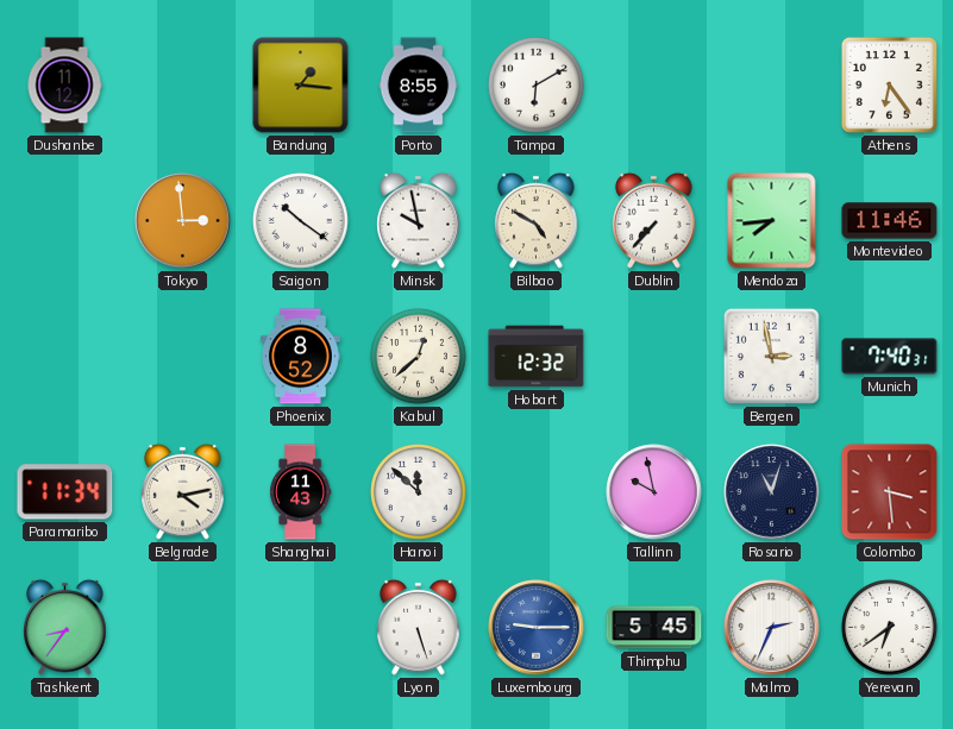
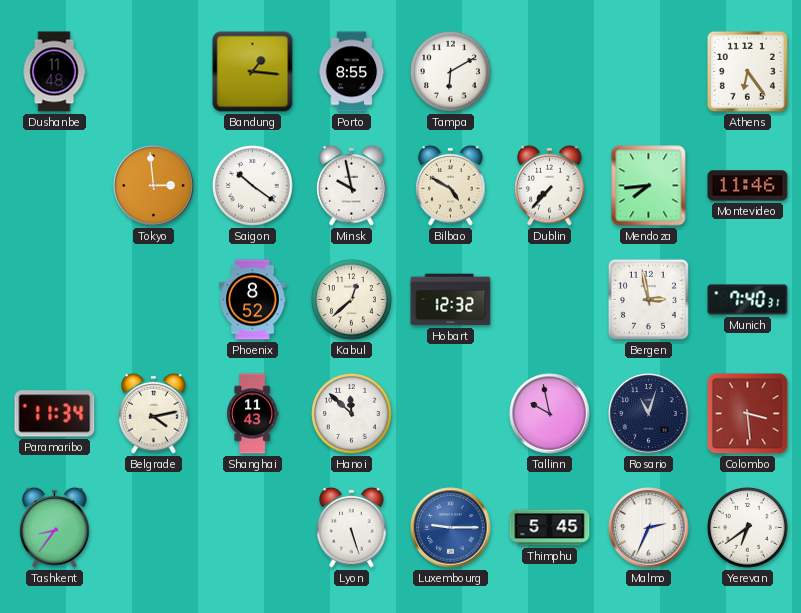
Dushanbe: 11:12 -> 11:48
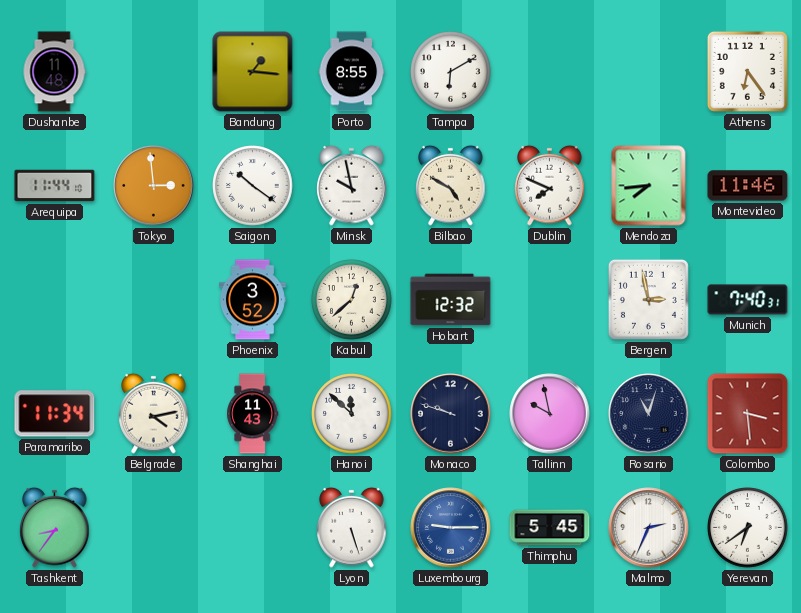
Arequipa: none -> 11:44
Dublin: 7:37 -> 7:49
Phoenix: 8:52 -> 3:52
Monaco: none -> 9:48
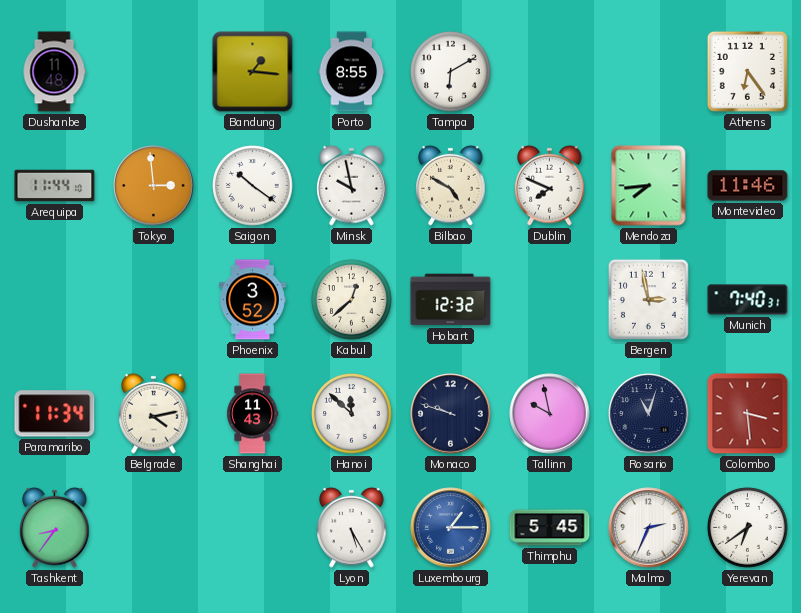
Lyon: 5:27 -> 5:25
Luxembourg: 9:15 -> 1:15
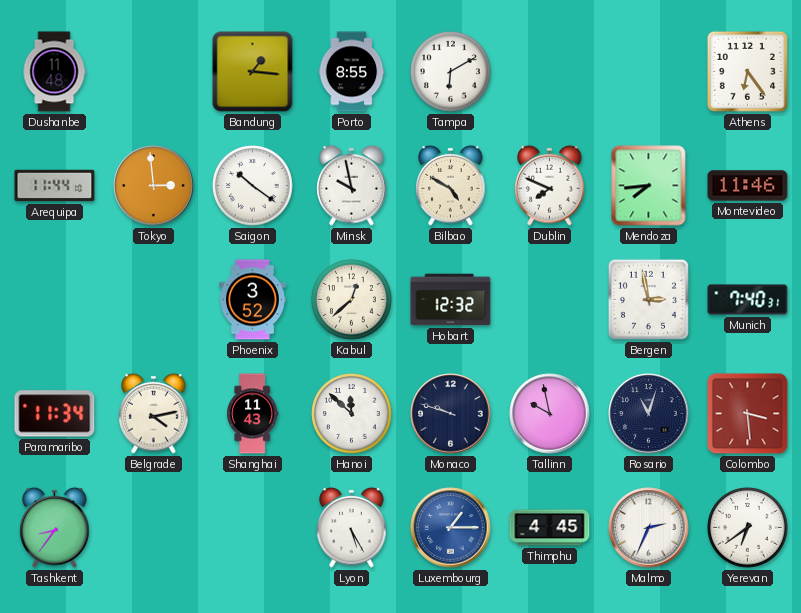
Thimphu: 5:45 -> 4:45
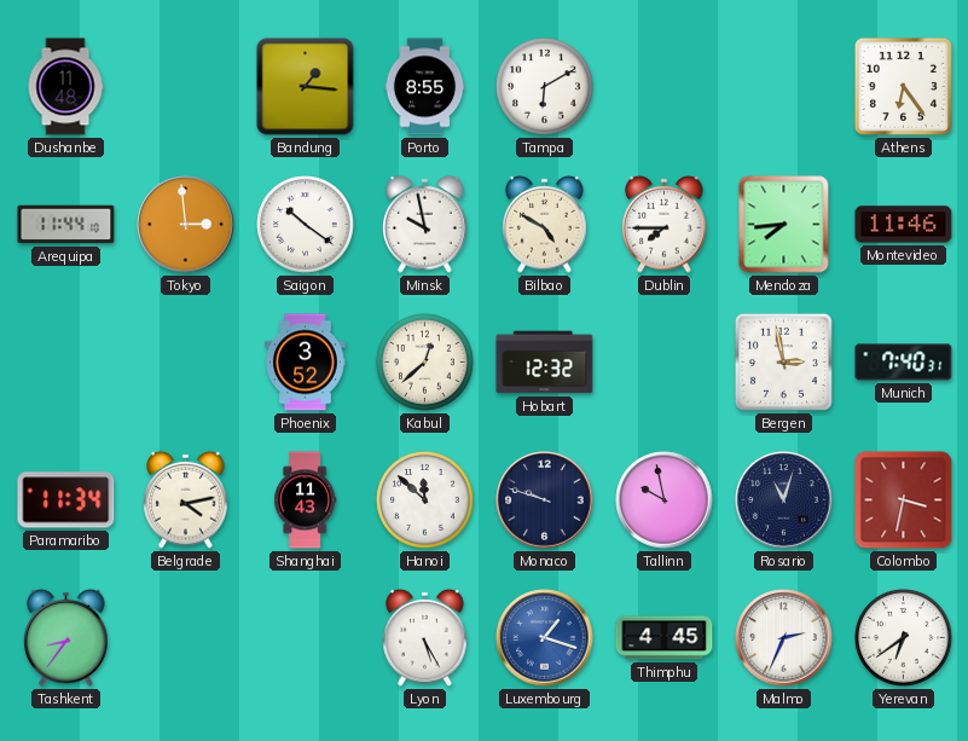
Dublin: 7:49 -> 7:45
Colombo: 3:29 -> 3:32
Luxembourg: 1:15 -> 1:18
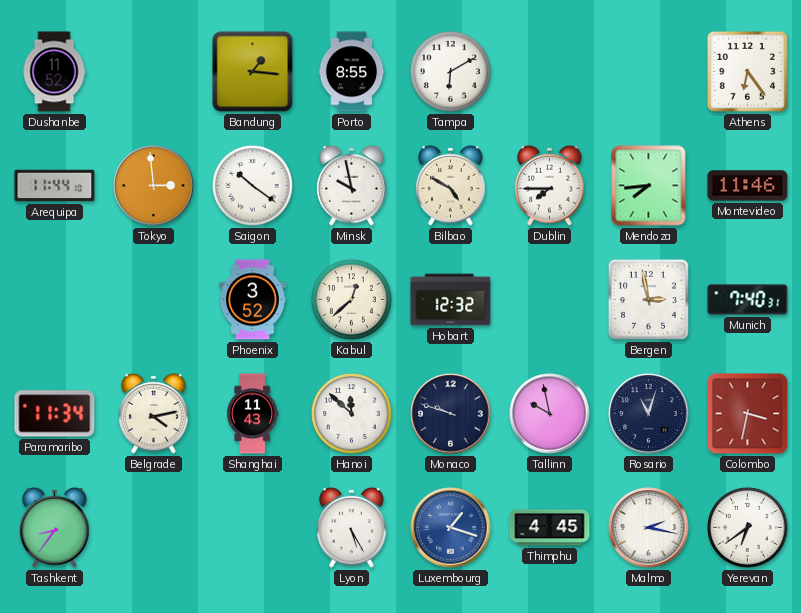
Dushanbe: 11:48 -> 11:52
Malmo: 2:34 -> 2:17
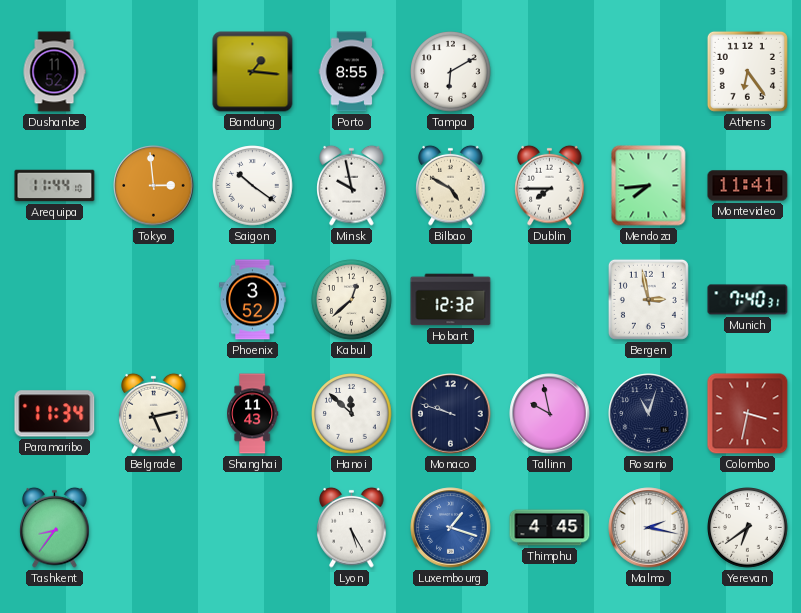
Montevideo: 11:46 -> 11:41
Belgrade: 4:13 -> 5:13
